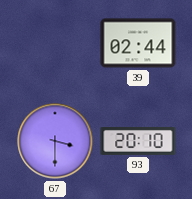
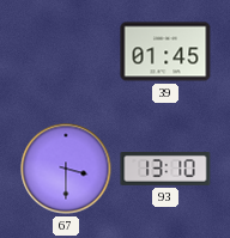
39: 02:44 -> 01:45
93: 20:10 -> 13:10
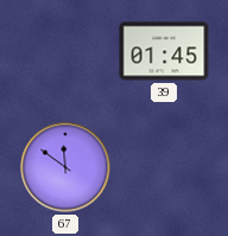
67: 3:30 -> 11:51
93: 13:10 -> none
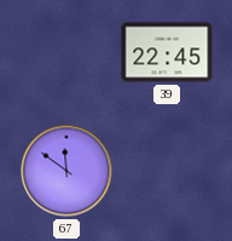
39: 01:45 -> 22:45
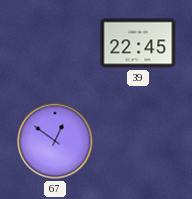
67: 11:51 -> 12:51
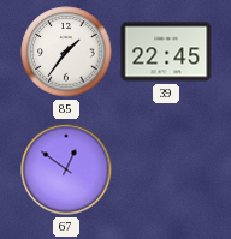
85: none -> 1:36
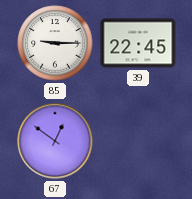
85: 1:36 -> 9:15
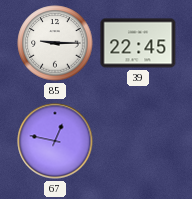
67: 12:51 -> 12:47
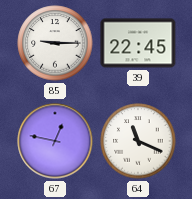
64: none -> 11:19
